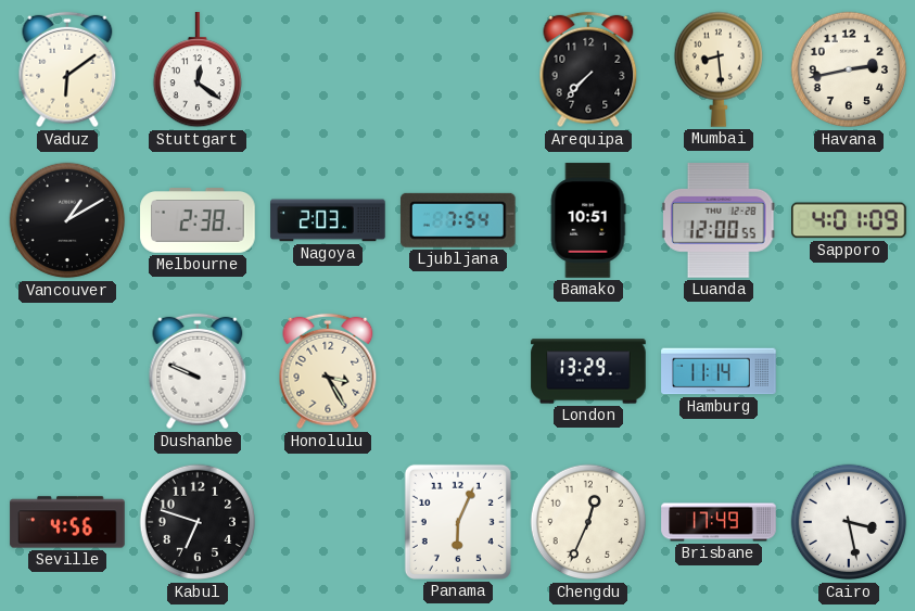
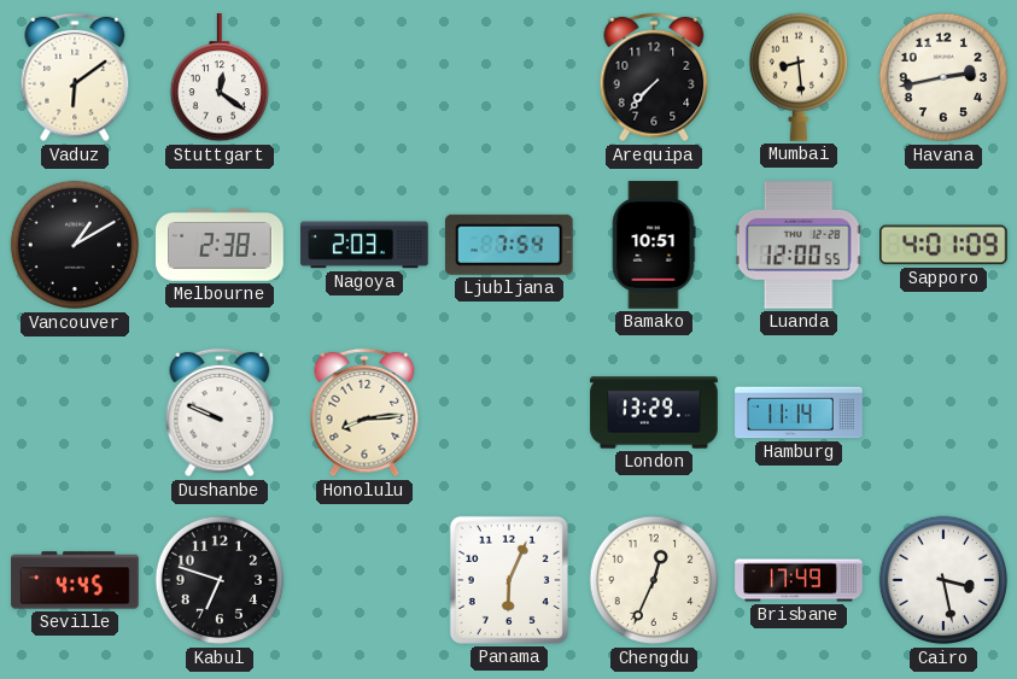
Honolulu: 3:25 -> 8:14
Seville: 4:56 -> 4:45
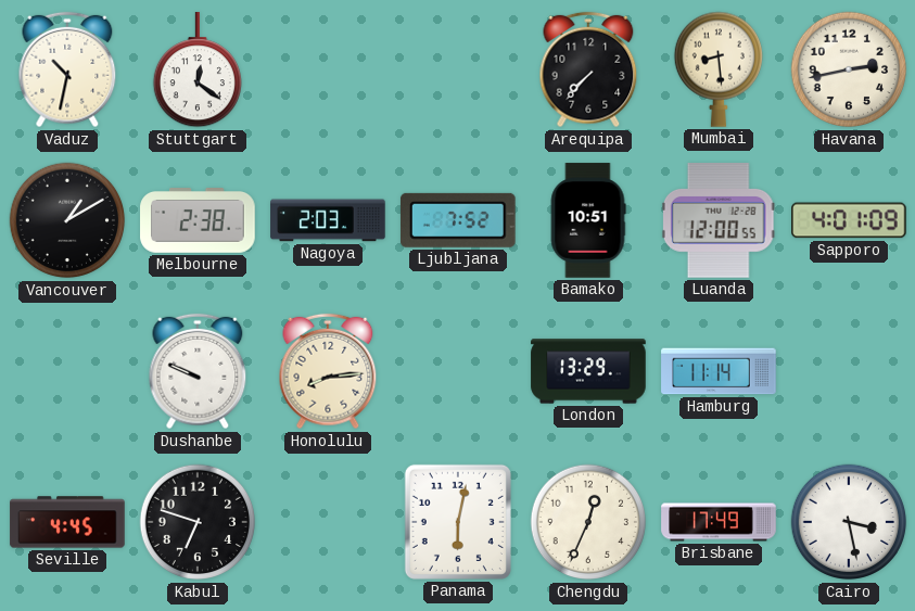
Vaduz: 6:09 -> 10:32
Ljubljana: 7:54 -> 7:52
Panama: 6:04 -> 6:02
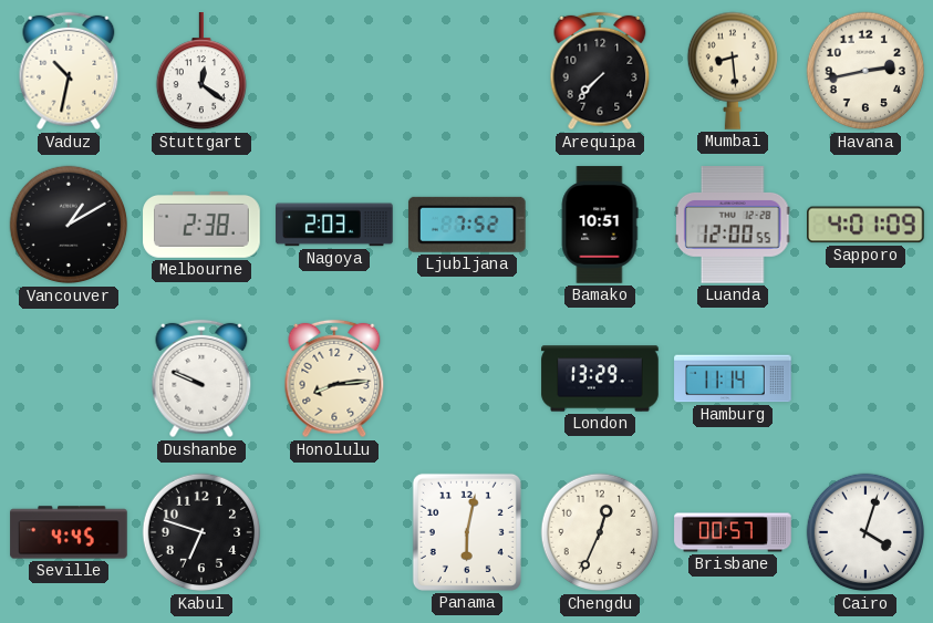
Brisbane: 17:49 -> 00:57
Cairo: 3:28 -> 4:03
